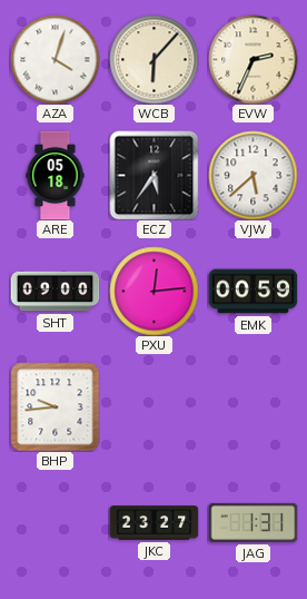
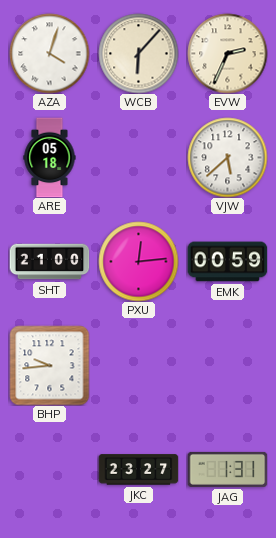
ECZ: 5:36 -> none
SHT: 09:00 -> 21:00
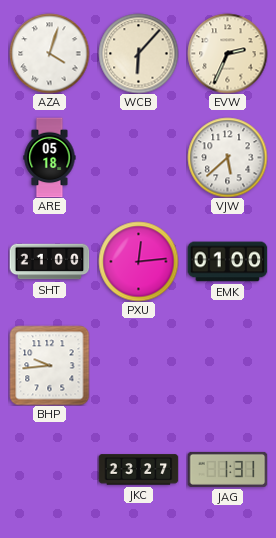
EMK: 00:59 -> 01:00
